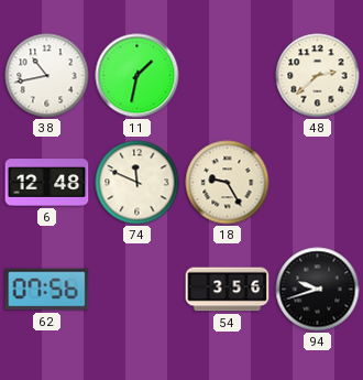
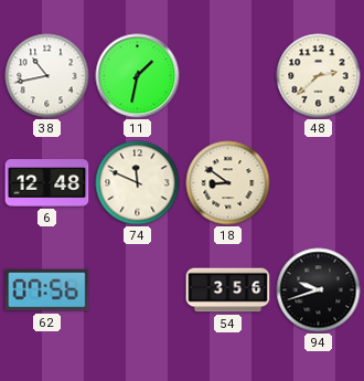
18: 9:25 -> 8:51
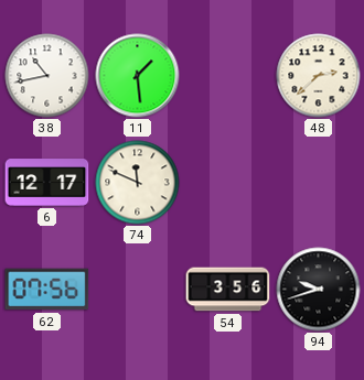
11: 1:32 -> 1:29
6: 12:48 -> 12:17
18: 8:51 -> none
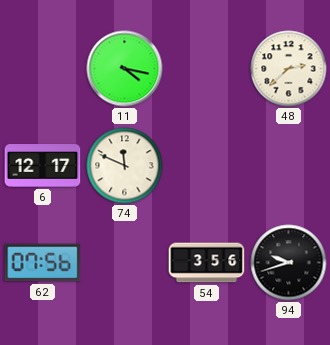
38: 10:43 -> none
11: 1:29 -> 4:17
